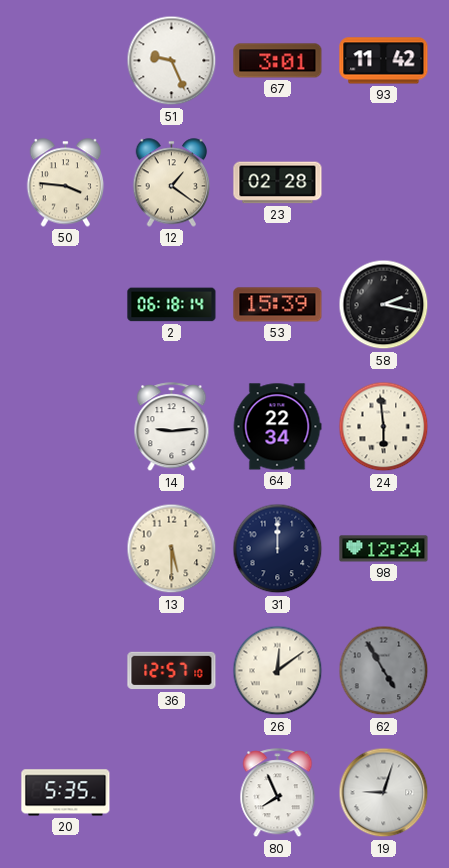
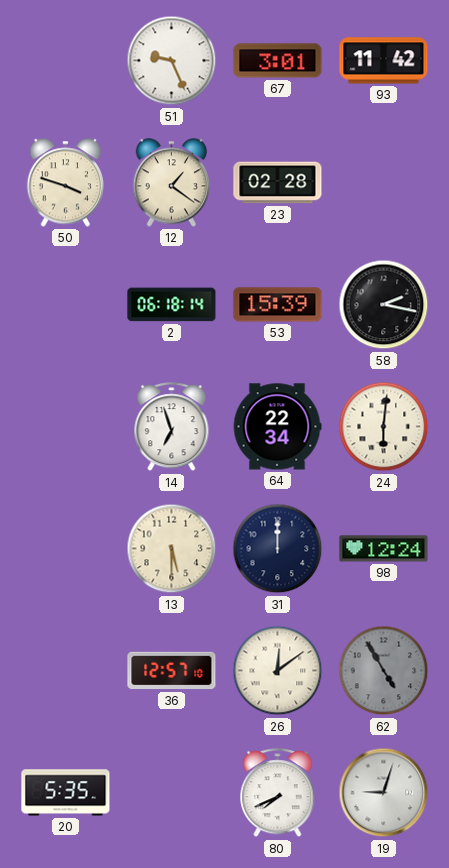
50: 3:46 -> 3:48
14: 9:14 -> 6:57
24: 5:59 -> 6:01
80: 7:56 -> 7:41
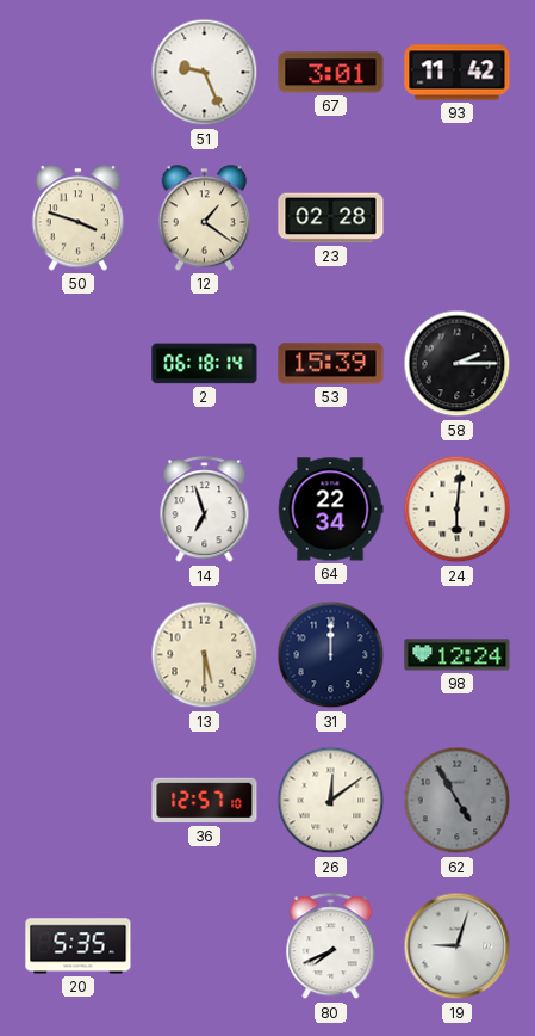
58: 2:17 -> 2:15
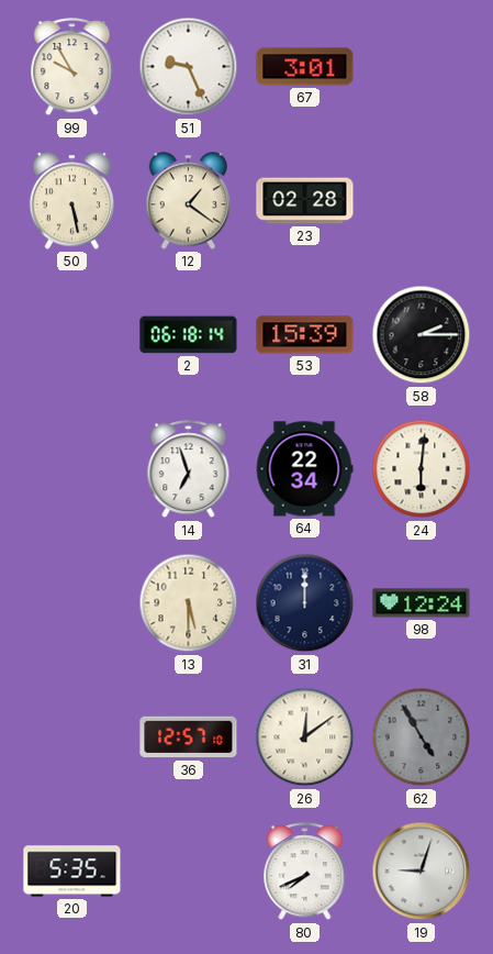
99: none -> 9:55
93: 11:42 -> none
50: 3:48 -> 5:28
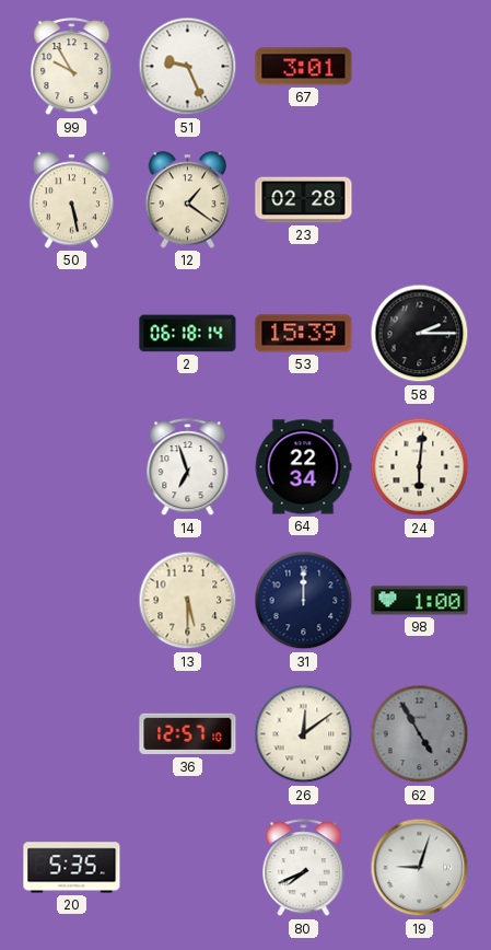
98: 12:24 -> 1:00
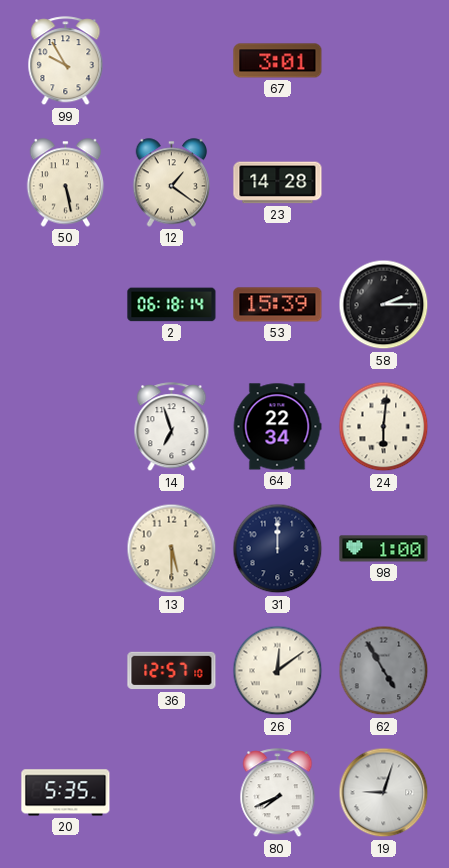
51: 9:26 -> none
23: 02:28 -> 14:28
